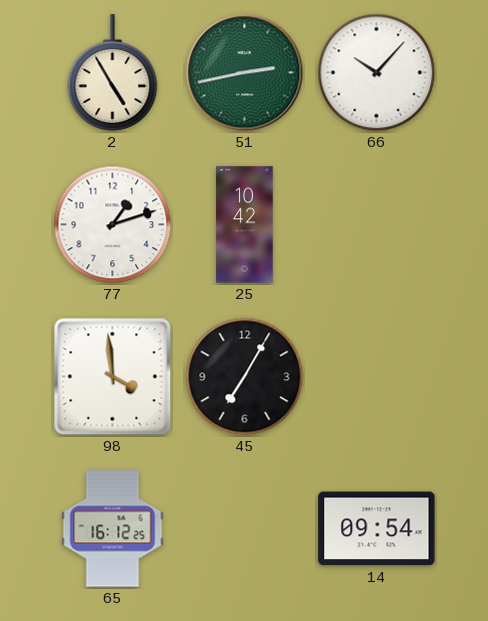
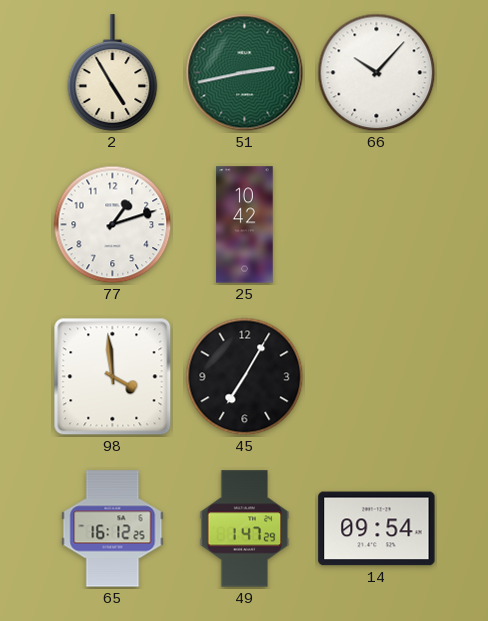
49: none -> 1:47
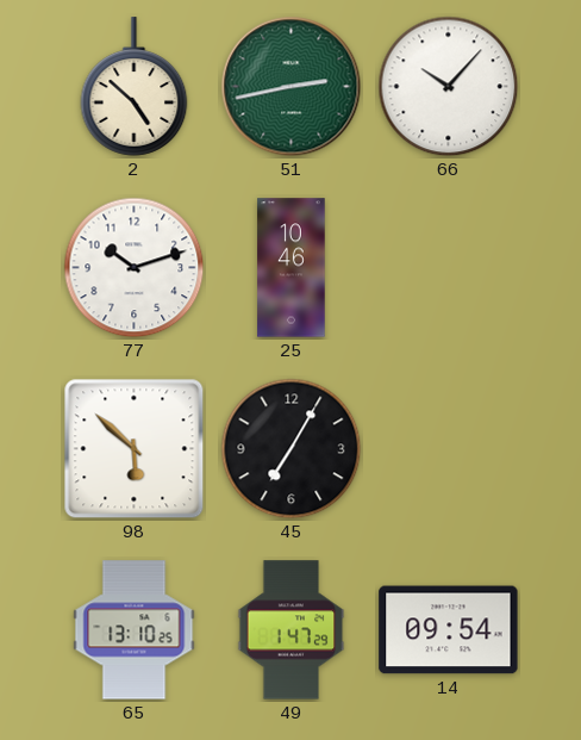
2: 4:55 -> 4:52
77: 1:12 -> 10:12
25: 10:42 -> 10:46
98: 3:59 -> 5:52
65: 16:12 -> 13:10
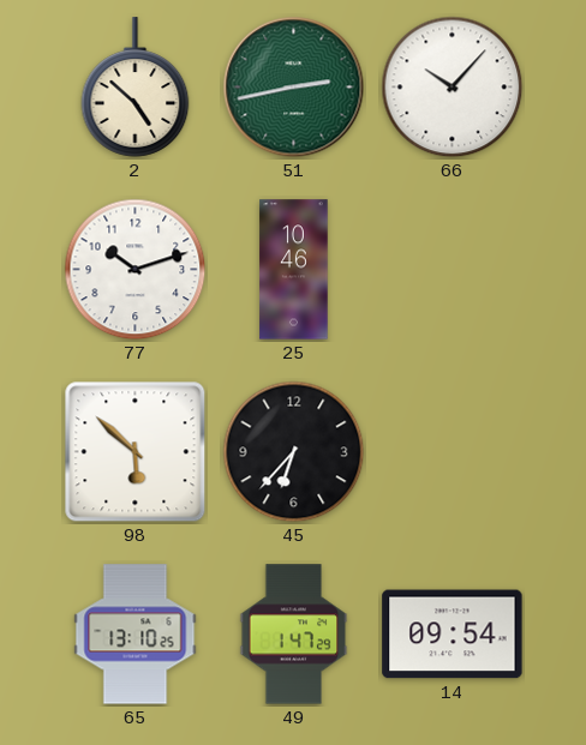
45: 7:05 -> 6:37
